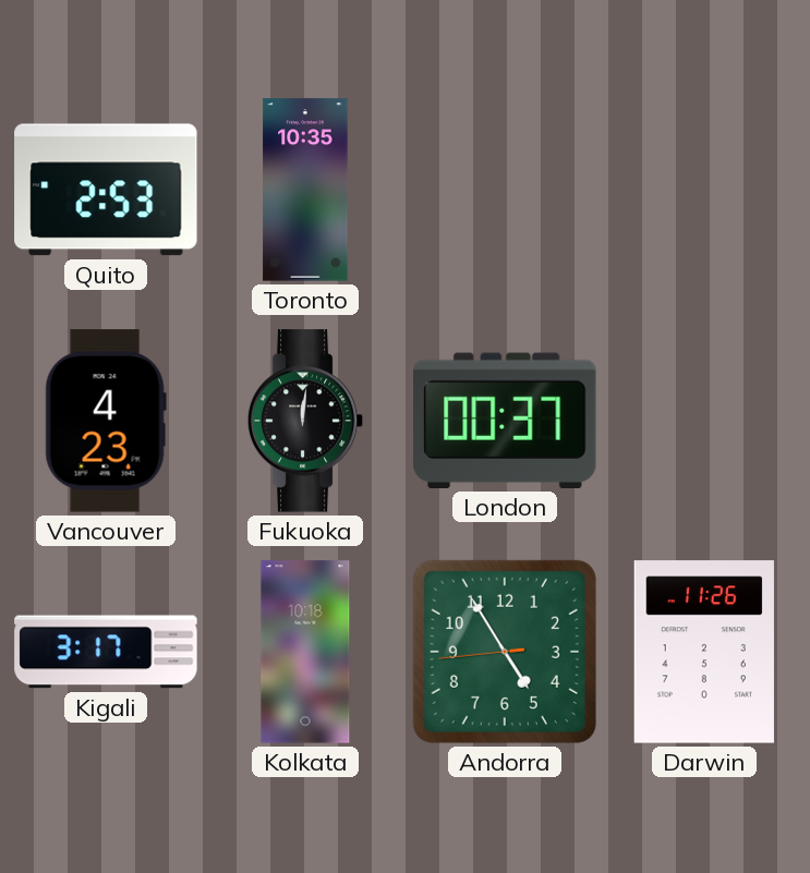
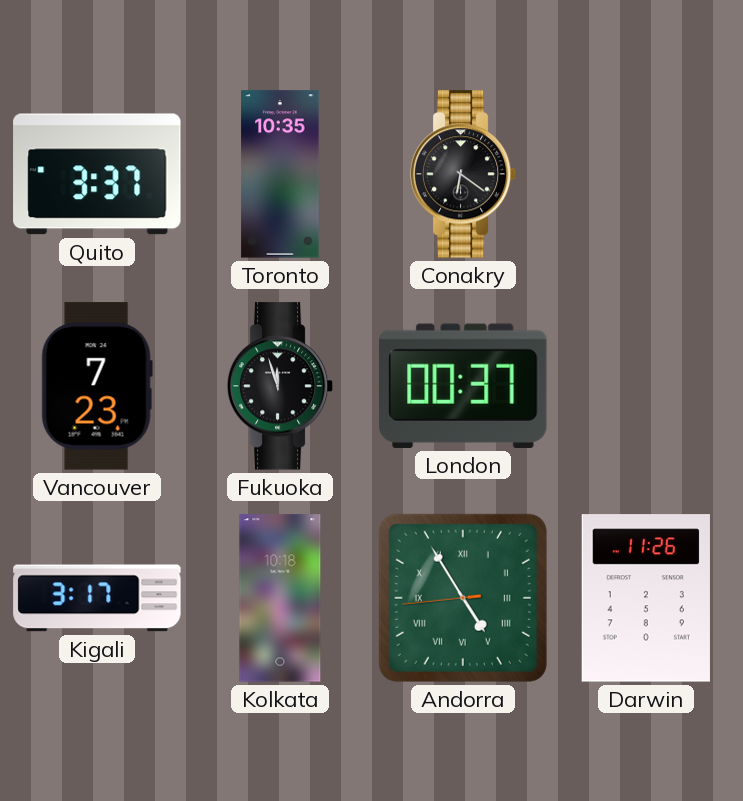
Quito: 2:53 -> 3:37
Conakry: none -> 6:21
Vancouver: 4:23 -> 7:23
Fukuoka: 12:01 -> 11:57
Andorra numerals: Arabic -> Roman
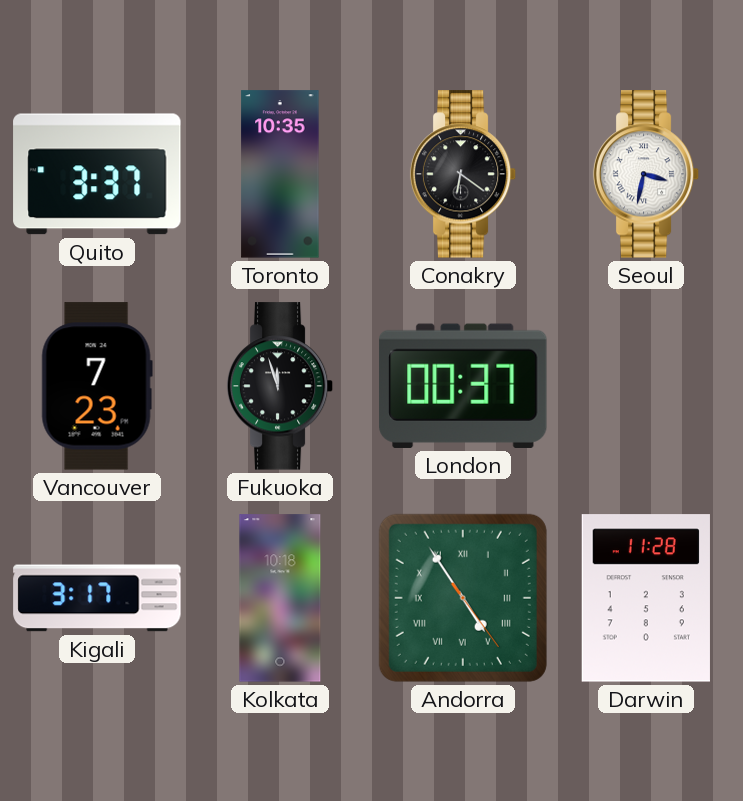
Seoul: none -> 3:32
Andorra: 4:54:44 -> 4:54:24
Darwin: 11:26 -> 11:28
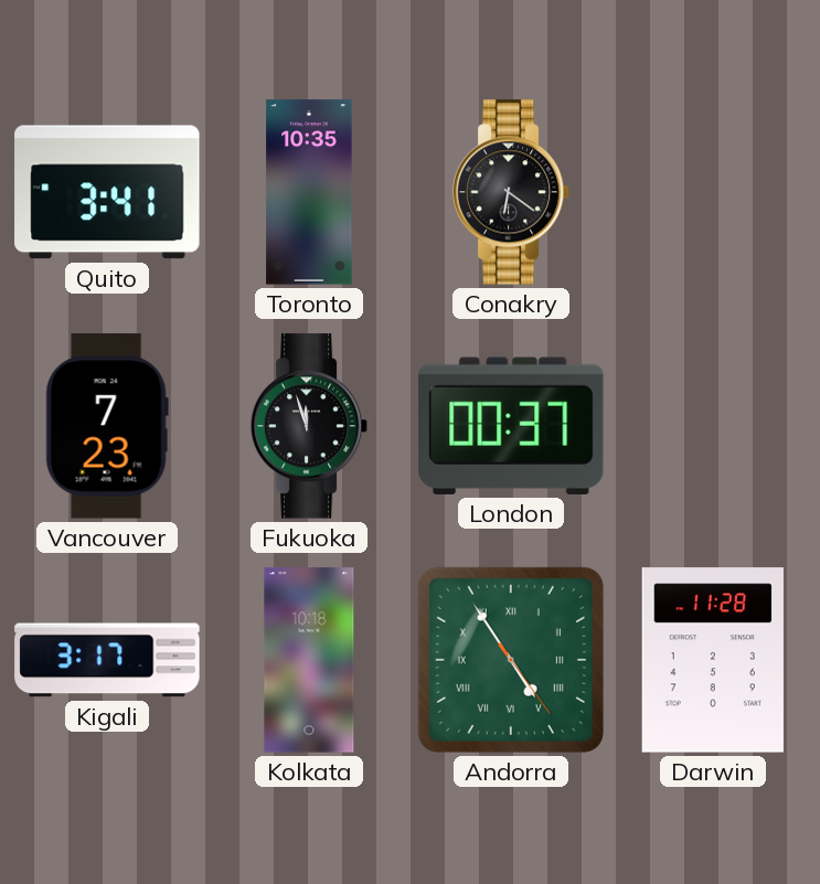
Quito: 3:37 -> 3:41
Seoul: 3:32 -> none
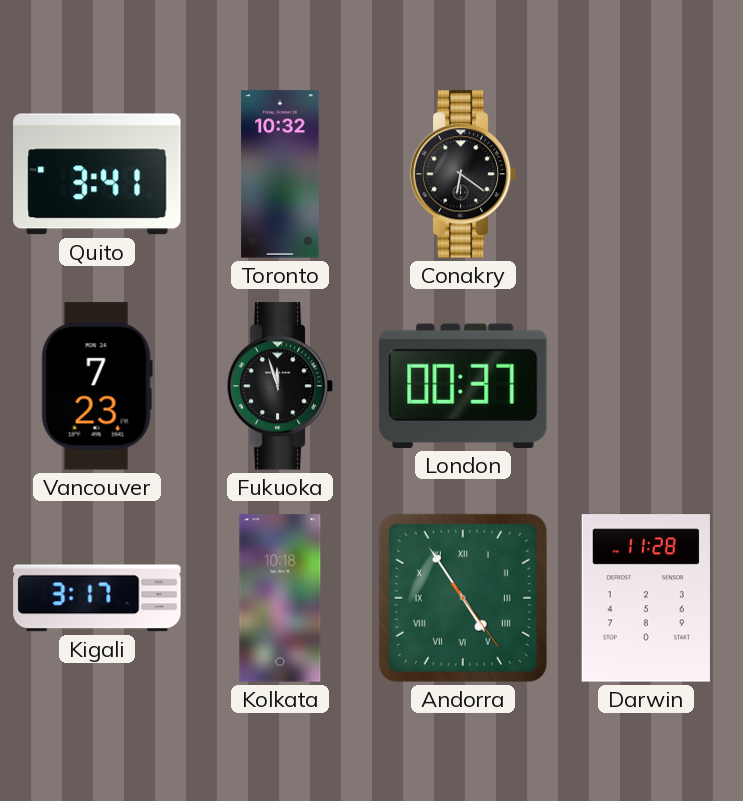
Toronto: 10:35 -> 10:32
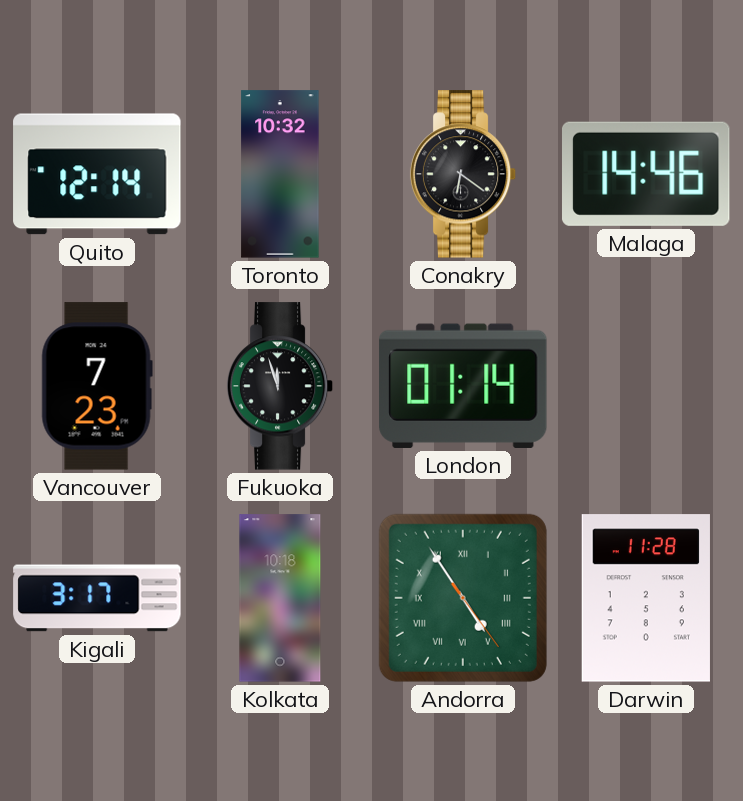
Quito: 3:41 -> 12:14
Malaga: none -> 14:46
London: 00:37 -> 01:14
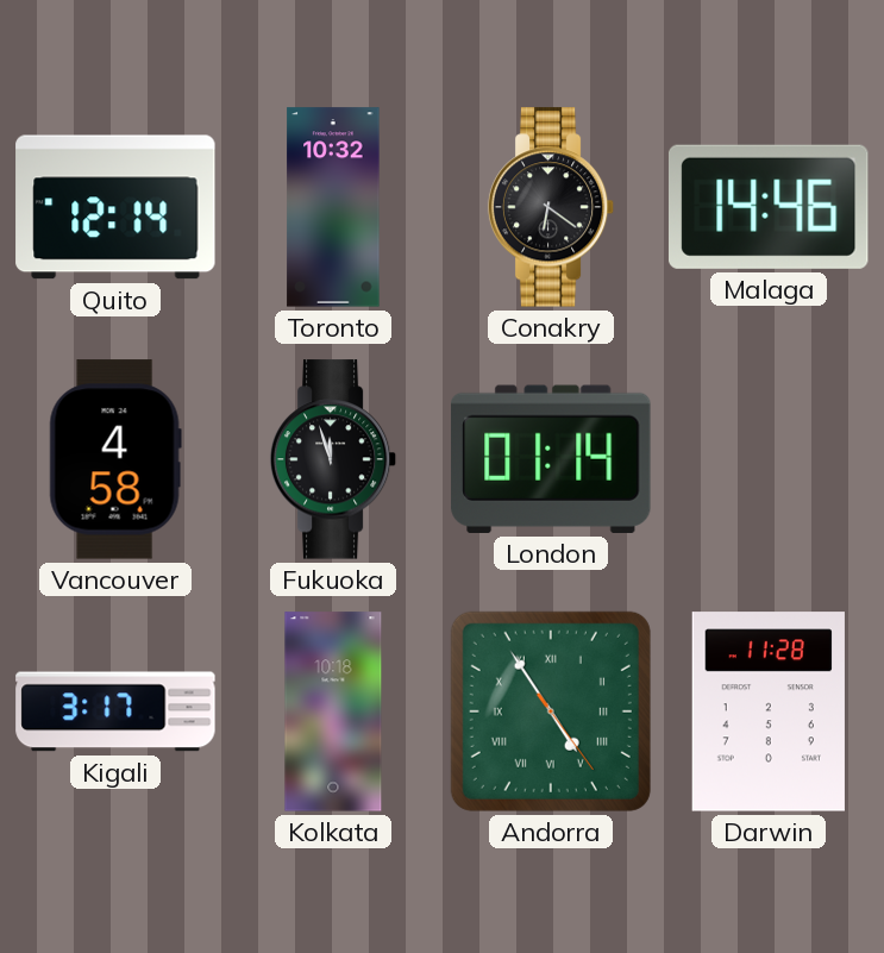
Vancouver: 7:23 -> 4:58
